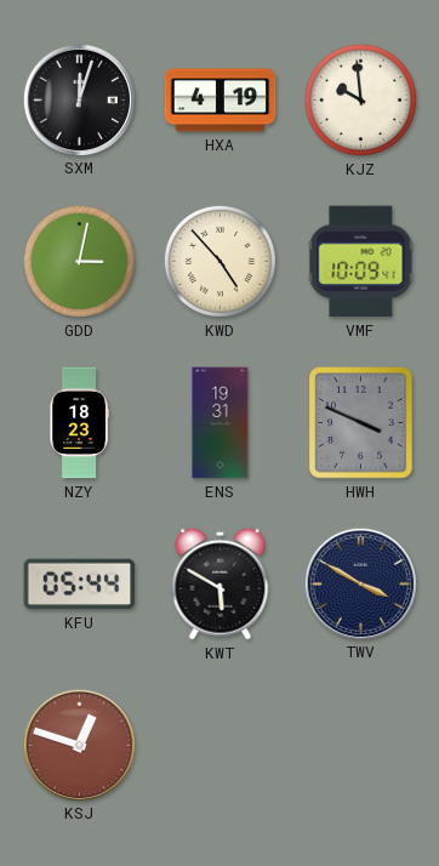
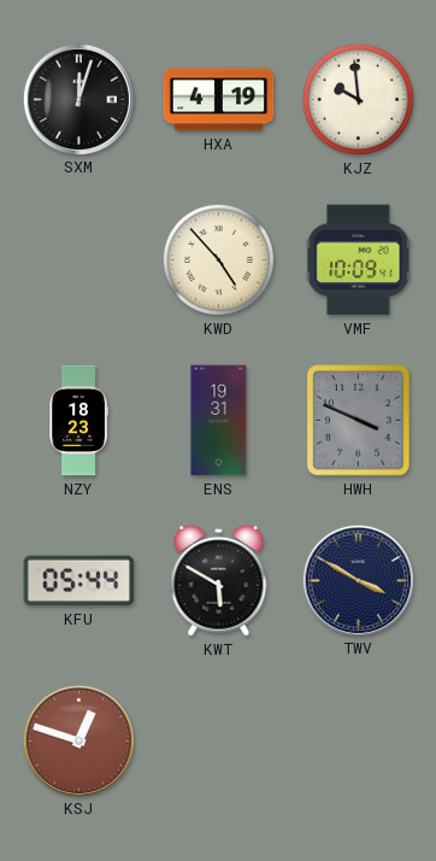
GDD: 3:02 -> none
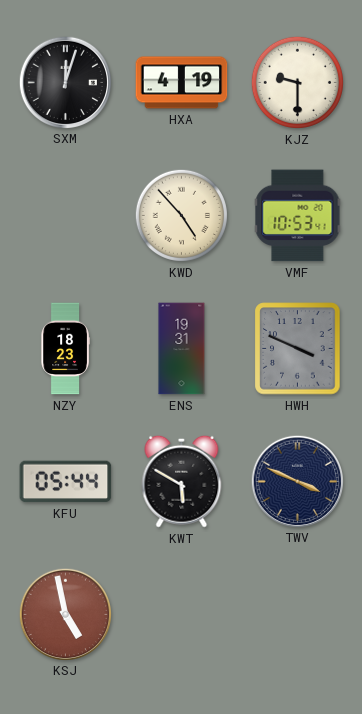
KJZ: 9:59 -> 9:30
VMF: 10:09 -> 10:53
TWV: 3:50 -> 3:49
KSJ: 12:48 -> 4:58
